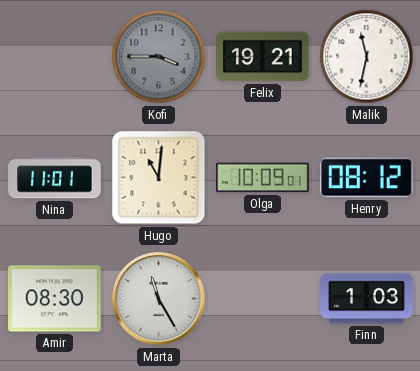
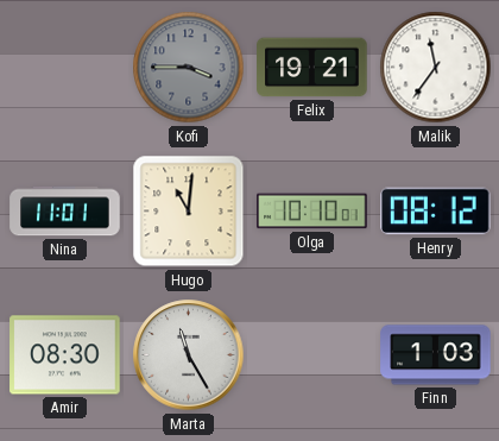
Malik: 11:32 -> 11:36
Olga: 10:09 -> 10:10
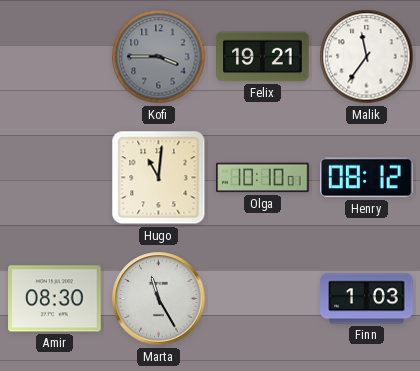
Nina: 11:01 -> none
